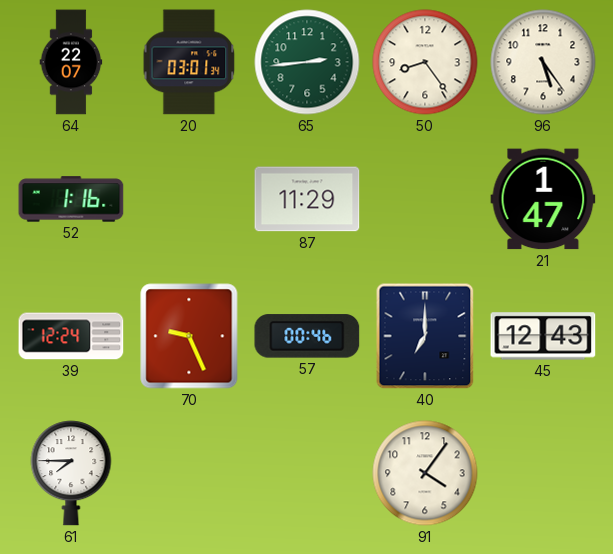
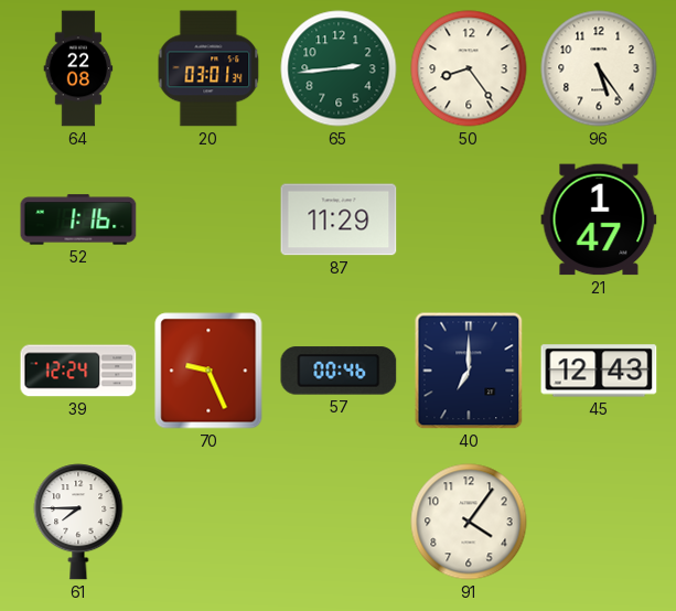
64: 22:07 -> 22:08
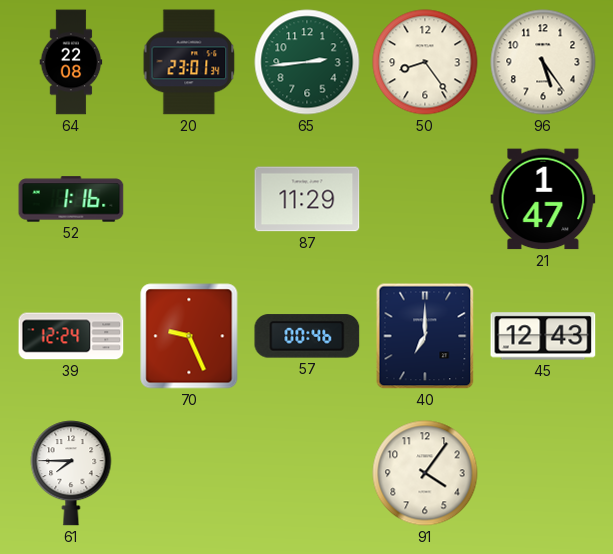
20: 03:01 -> 23:01
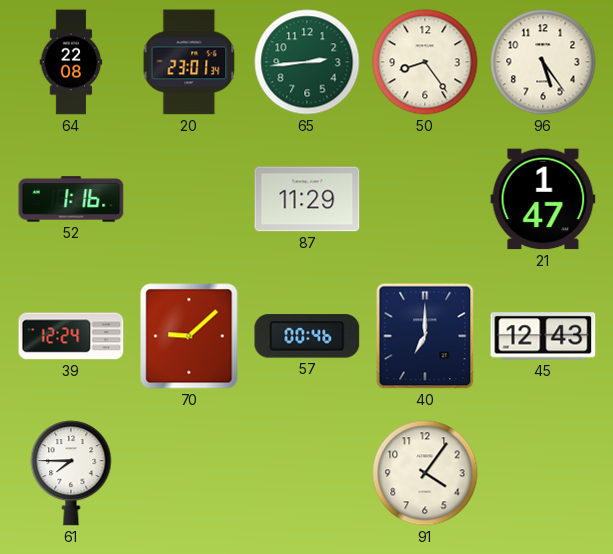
70: 9:26 -> 9:08
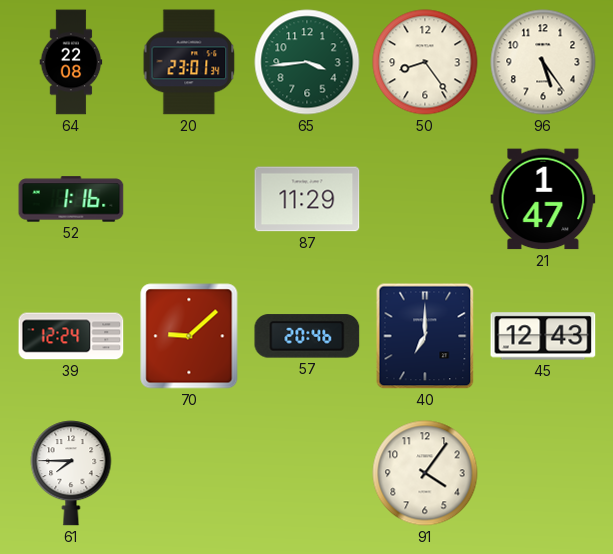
65: 2:44 -> 3:44
57: 00:46 -> 20:46
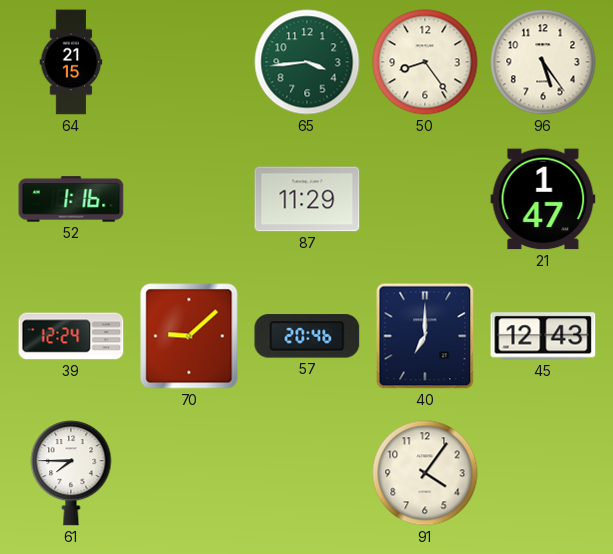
64: 22:08 -> 21:15
20: 23:01 -> none
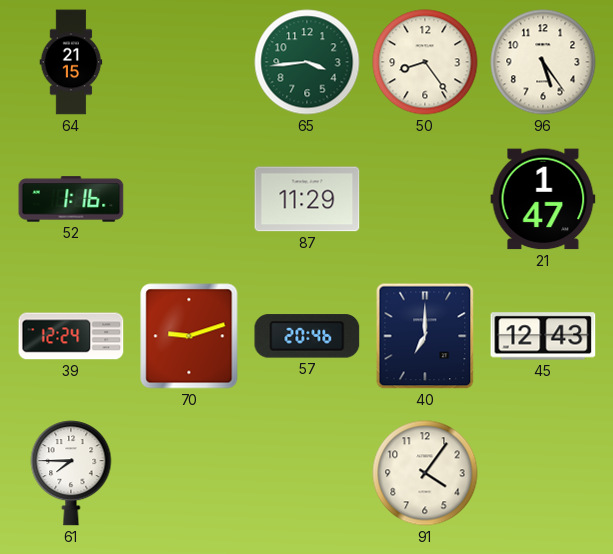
70: 9:08 -> 9:12
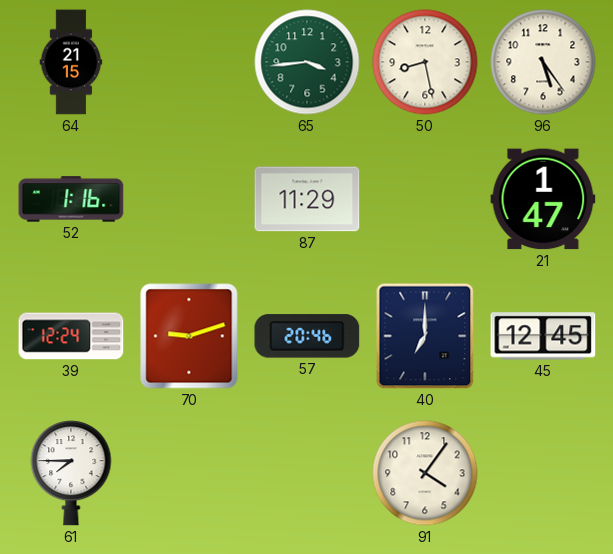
50: 8:24 -> 8:28
45: 12:43 -> 12:45
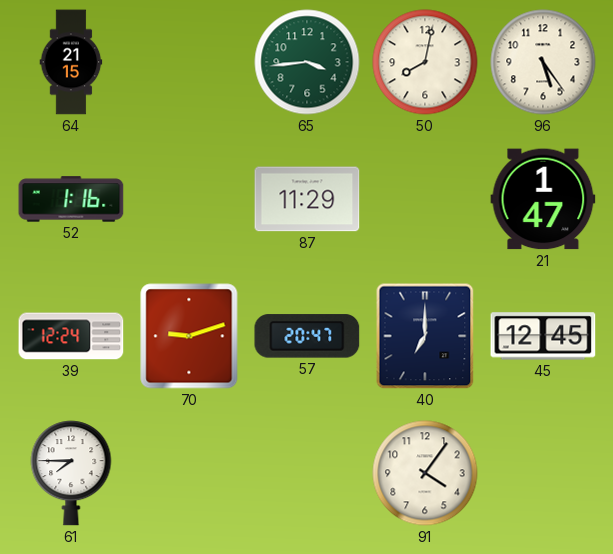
50: 8:28 -> 8:02
57: 20:46 -> 20:47
